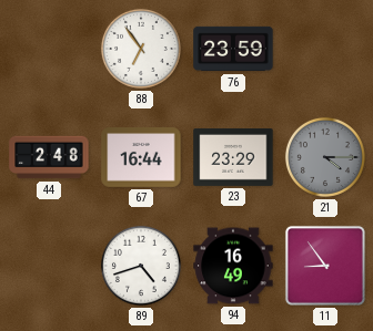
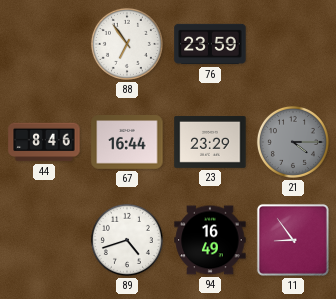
44: 2:48 -> 8:46
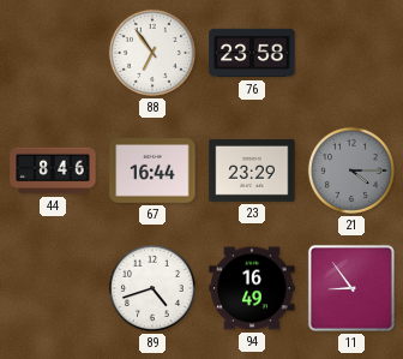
76: 23:59 -> 23:58
